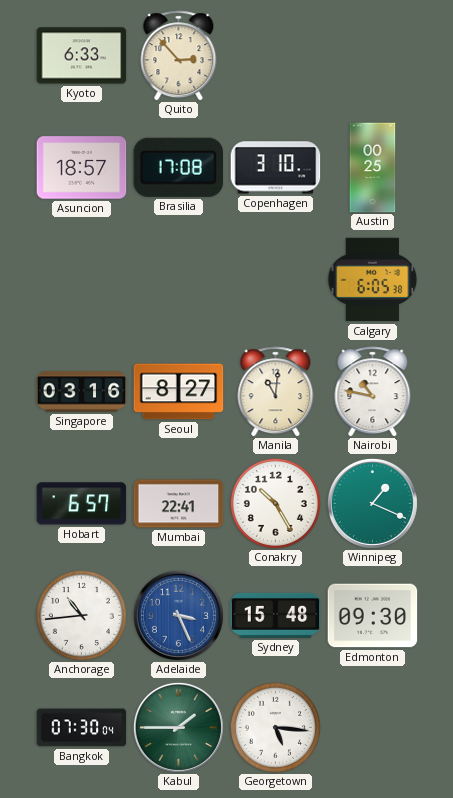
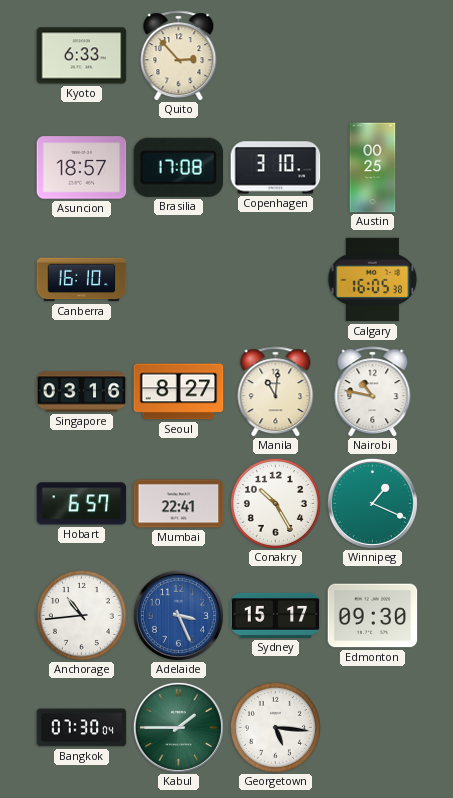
Canberra: none -> 16:10
Calgary: 6:05 -> 16:05
Sydney: 15:48 -> 15:17
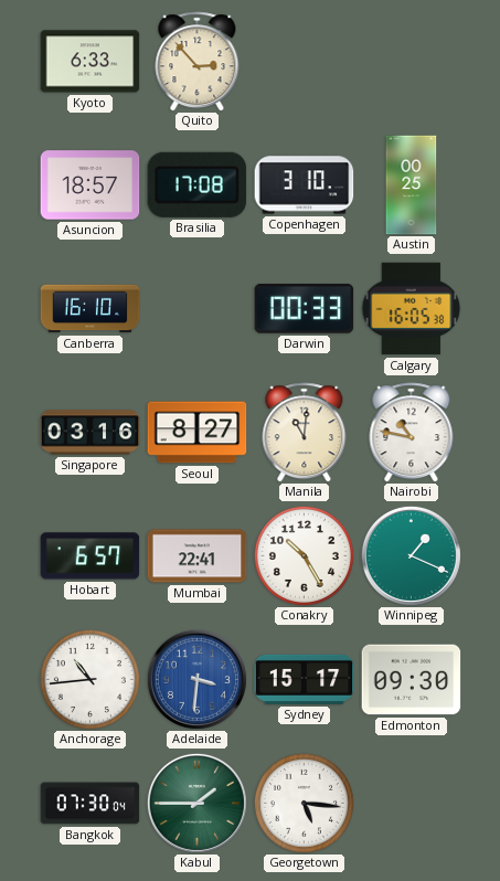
Darwin: none -> 00:33
Adelaide: 3:26 -> 3:31
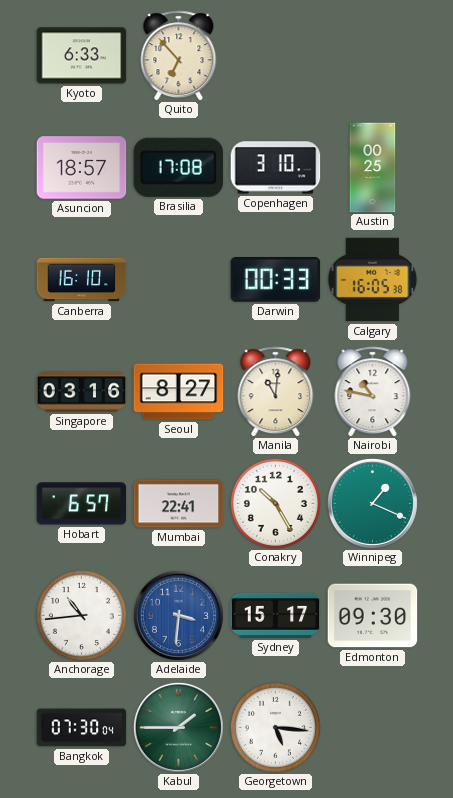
Quito: 2:53 -> 6:53
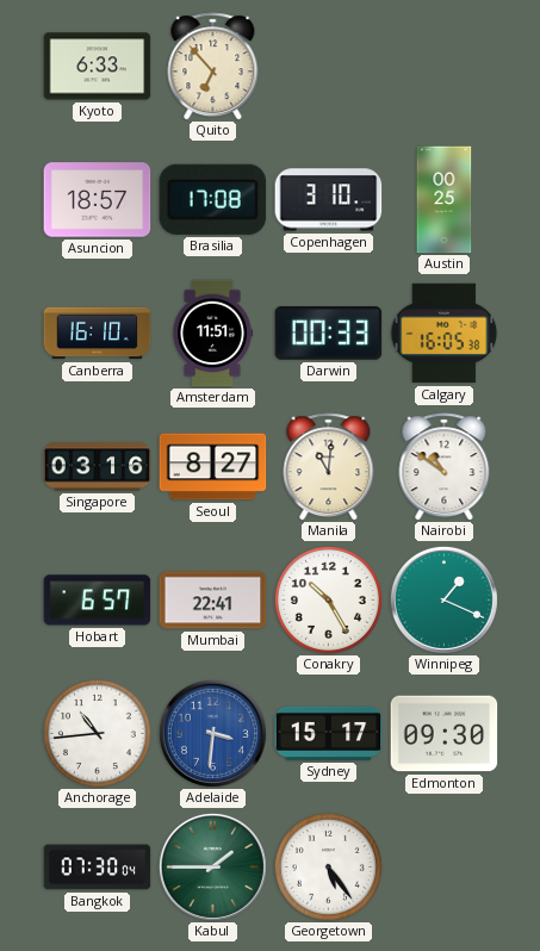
Amsterdam: none -> 11:51
Nairobi: 10:47 -> 10:51
Georgetown: 5:16 -> 5:24
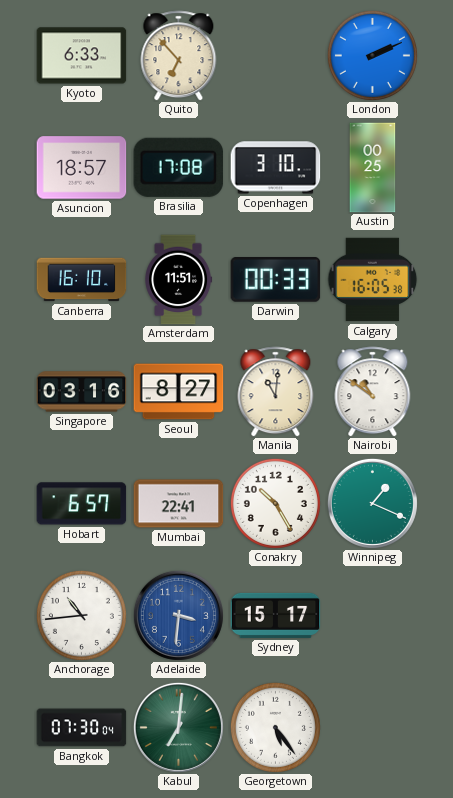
London: none -> 2:11
Edmonton: 09:30 -> none
Kabul: 1:45 -> 7:01
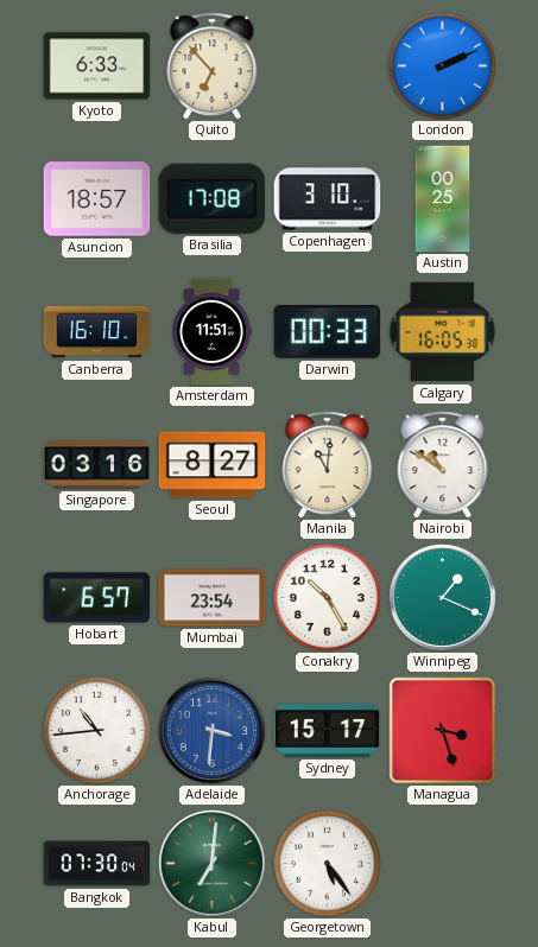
Mumbai: 22:41 -> 23:54
Managua: none -> 3:27
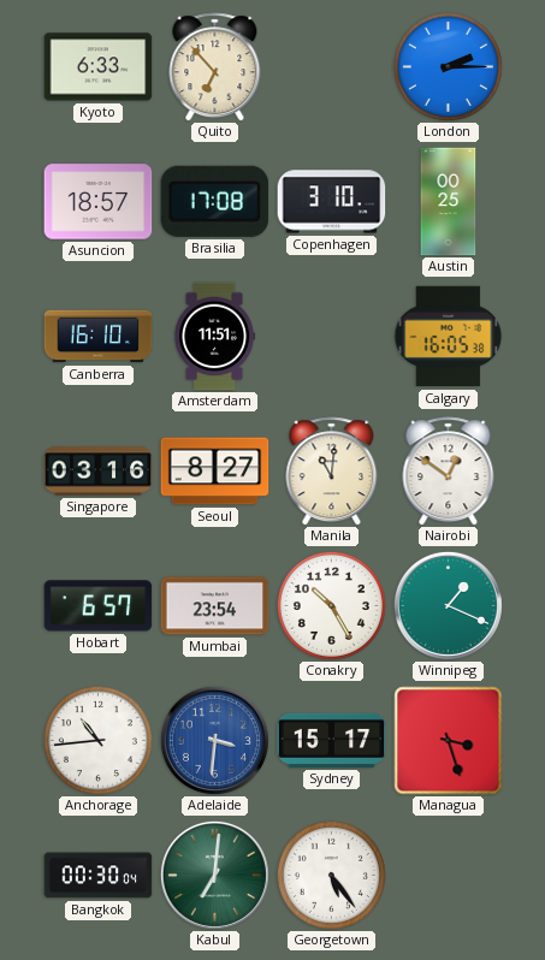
London: 2:11 -> 2:15
Darwin: 00:33 -> none
Nairobi: 10:51 -> 12:51
Bangkok: 07:30 -> 00:30
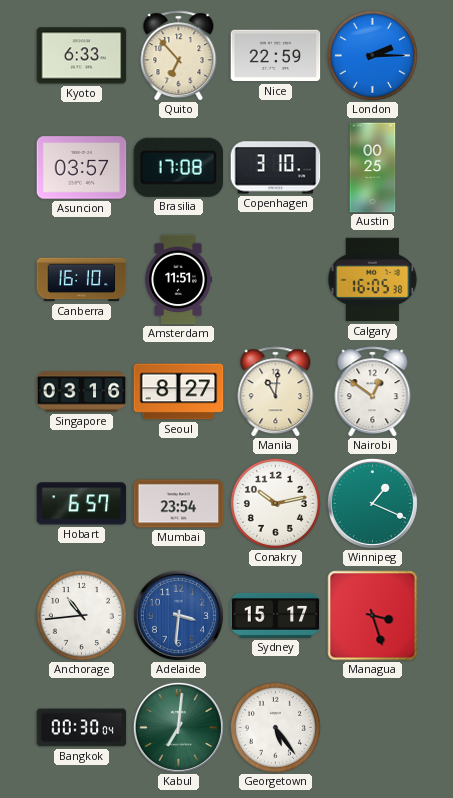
Nice: none -> 22:59
Asuncion: 18:57 -> 03:57
Conakry: 10:25 -> 10:13
